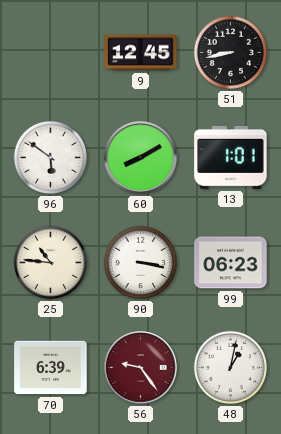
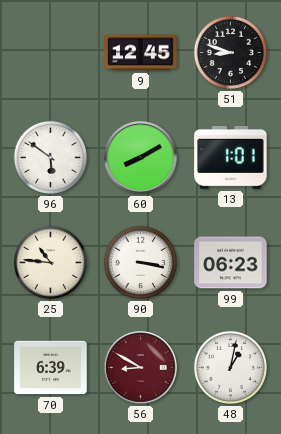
51: 8:43 -> 8:48
56: 9:24 -> 8:50
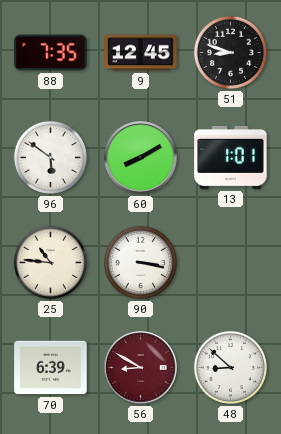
88: none -> 7:35
99: 06:23 -> none
48: 1:02 -> 8:52
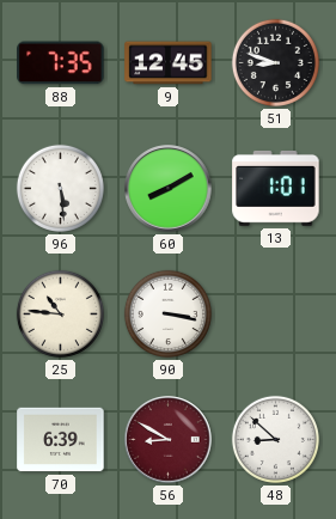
96: 5:51 -> 5:29
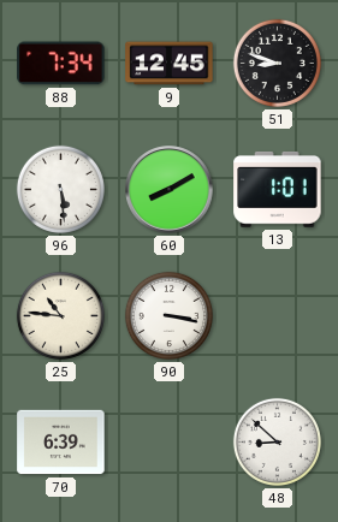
88: 7:35 -> 7:34
56: 8:50 -> none
